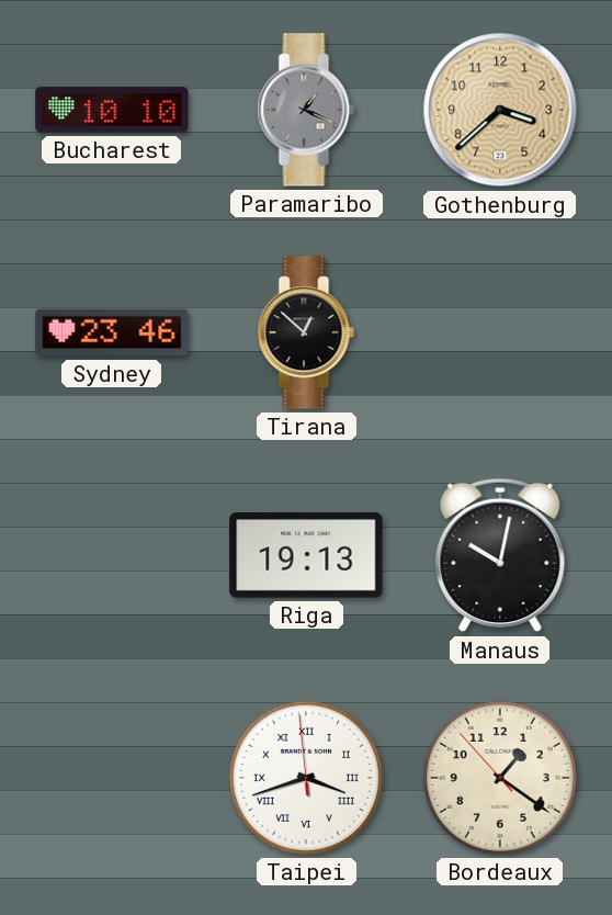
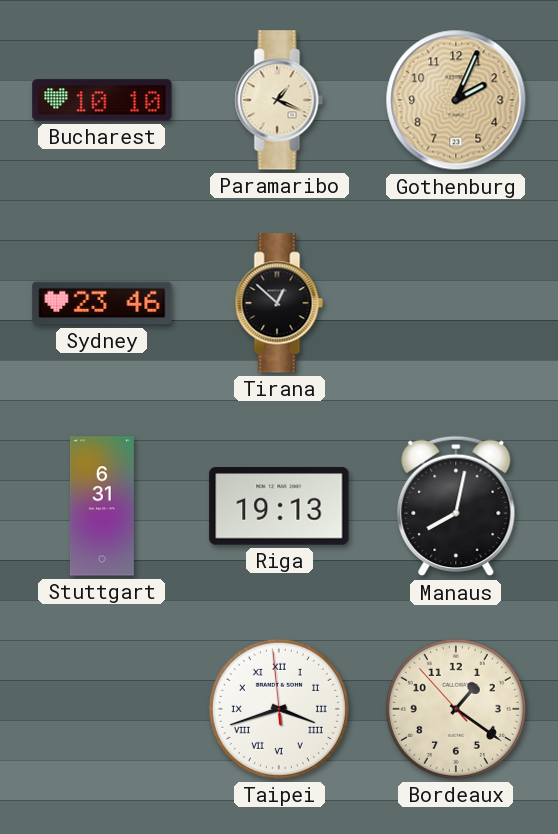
Paramaribo dial: grey -> cream
Gothenburg: 3:38 -> 2:04
Stuttgart: none -> 6:31
Manaus: 10:02 -> 8:02
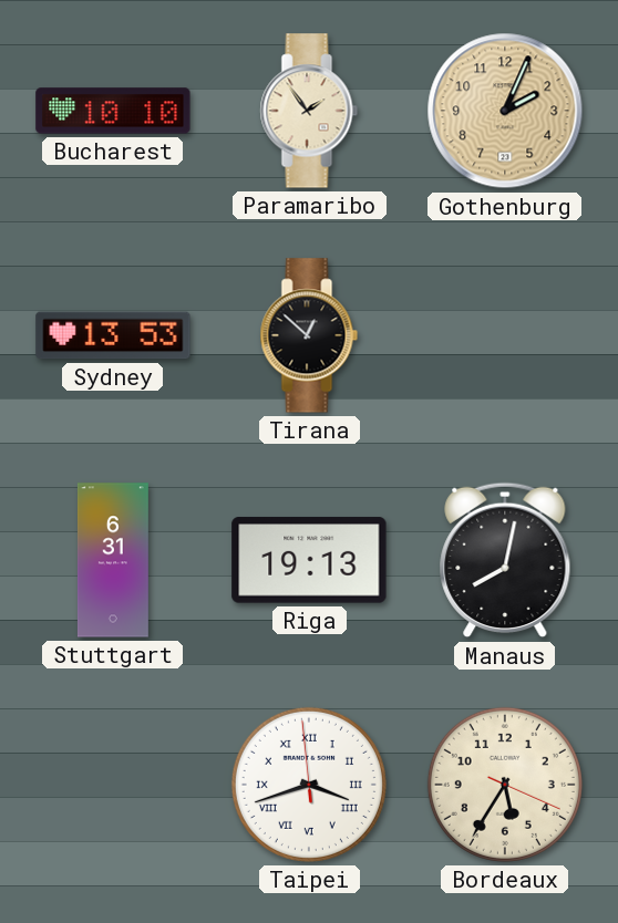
Paramaribo: 1:19 -> 1:54
Sydney: 23:46 -> 13:53
Bordeaux: 1:20 -> 5:35
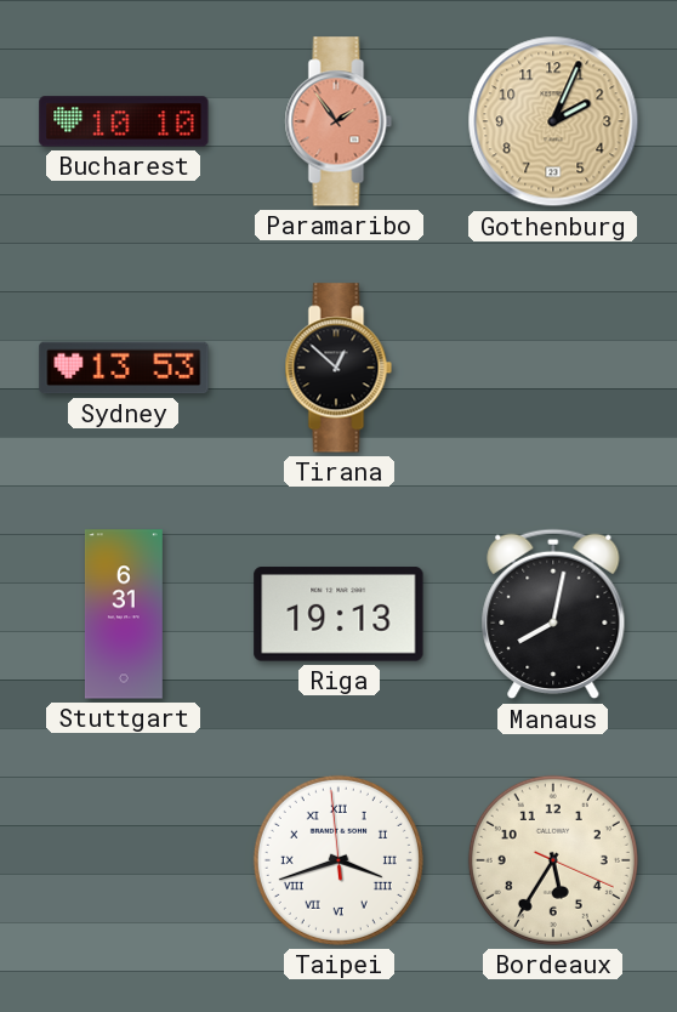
Paramaribo dial: cream -> salmon
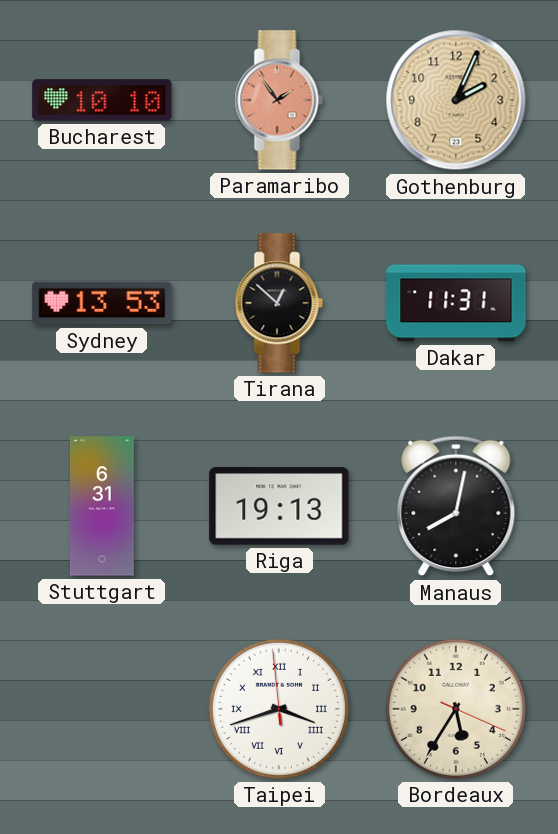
Dakar: none -> 11:31
